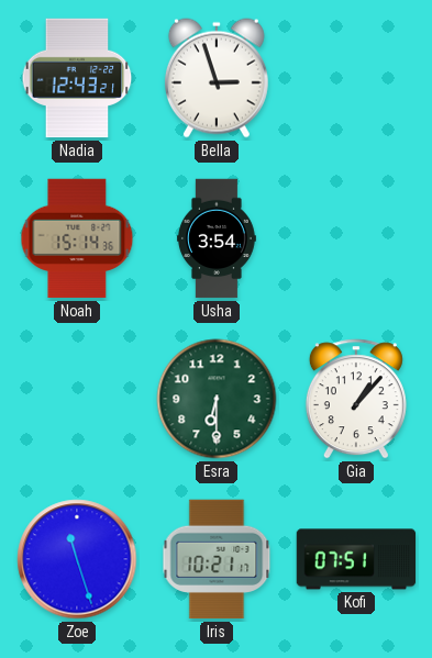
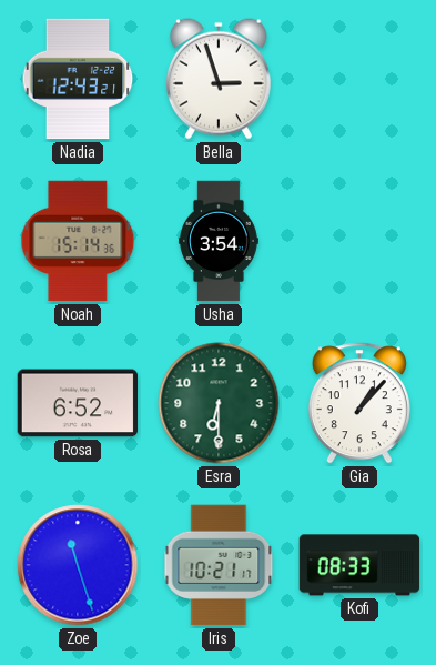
Rosa: none -> 6:52
Kofi: 07:51 -> 08:33
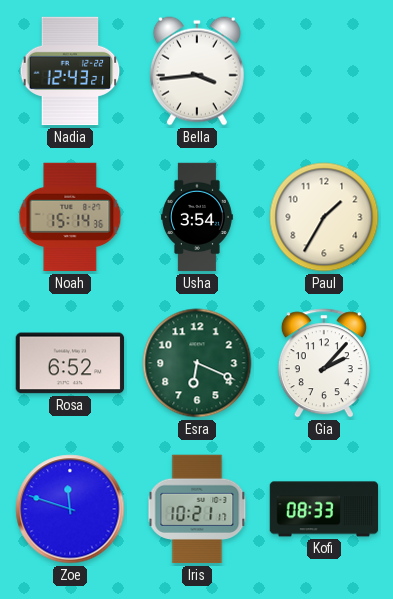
Bella: 2:57 -> 3:44
Paul: none -> 1:35
Esra: 6:30 -> 6:19
Gia: 1:07 -> 2:07
Zoe: 11:27 -> 11:48
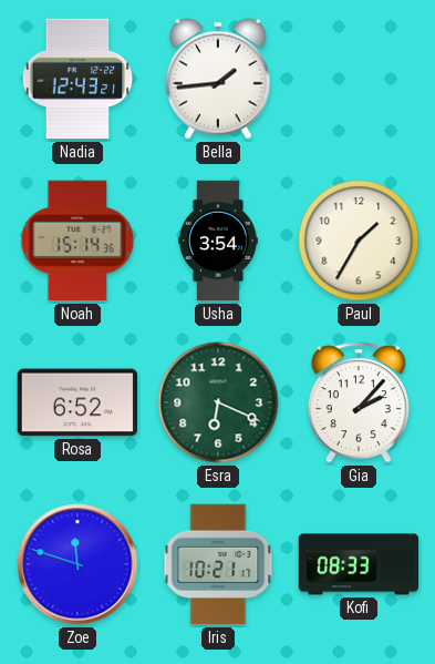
Bella: 3:44 -> 1:44
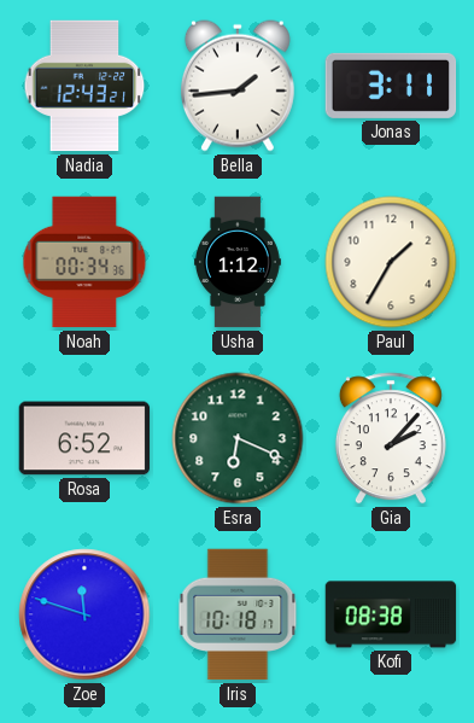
Jonas: none -> 3:11
Noah: 15:14 -> 00:34
Usha: 3:54 -> 1:12
Iris: 10:21 -> 10:18
Kofi: 08:33 -> 08:38
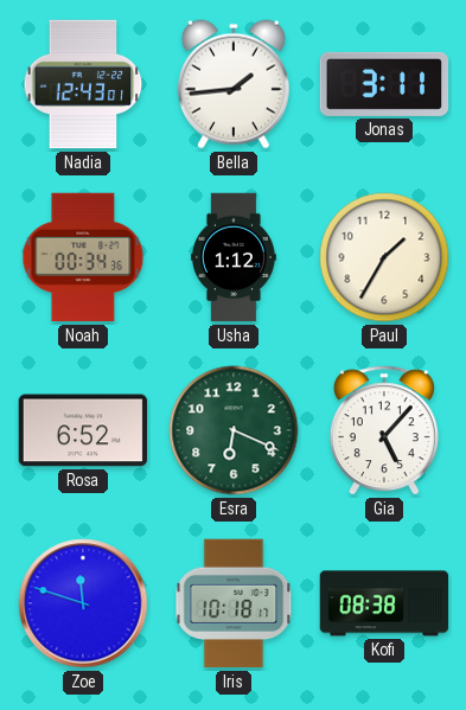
Nadia: 12:43:21 -> 12:43:01
Gia: 2:07 -> 5:07
